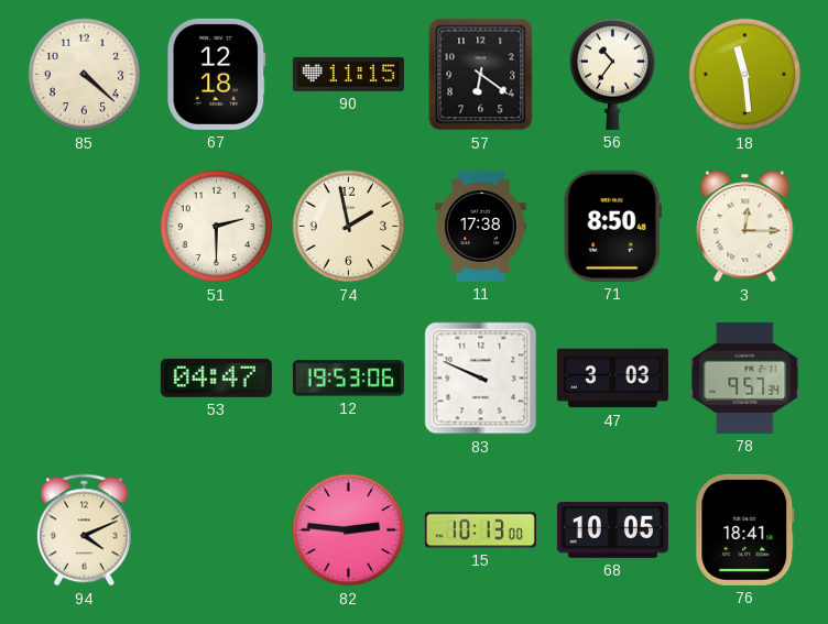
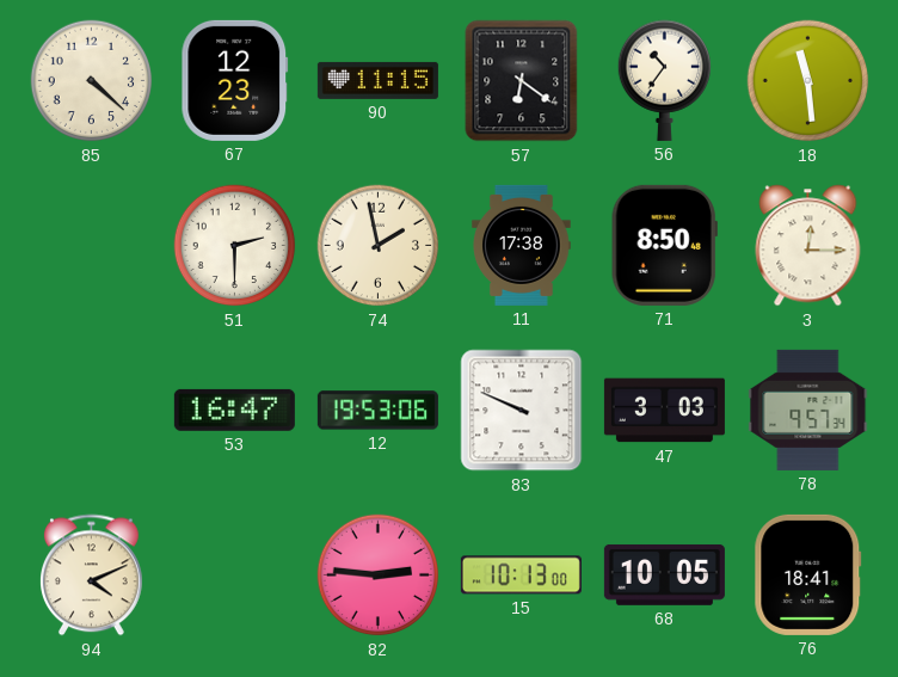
67: 12:18 -> 12:23
53: 04:47 -> 16:47
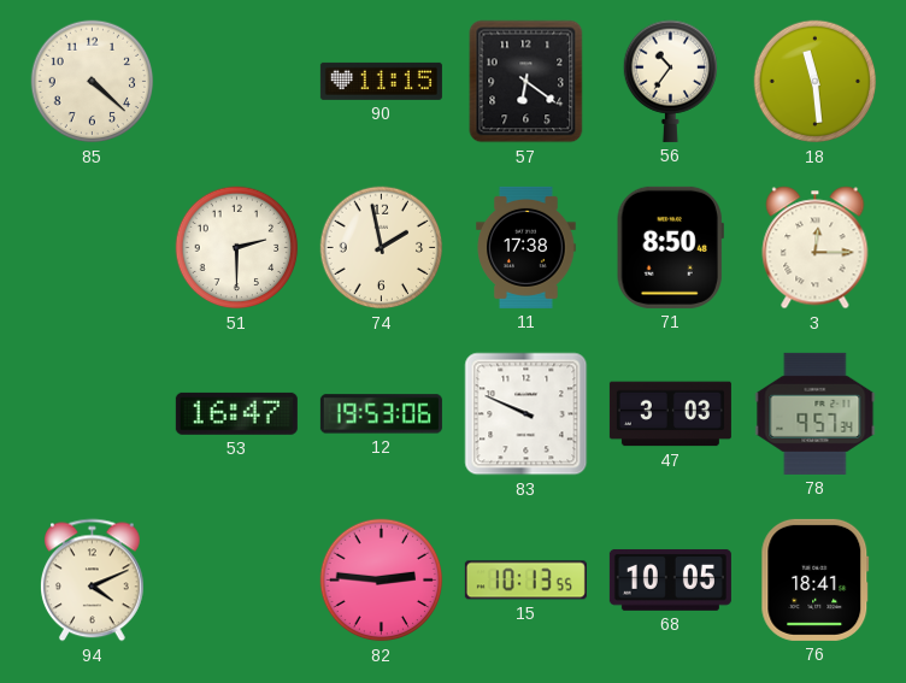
67: 12:23 -> none
15: 10:13:00 -> 10:13:55
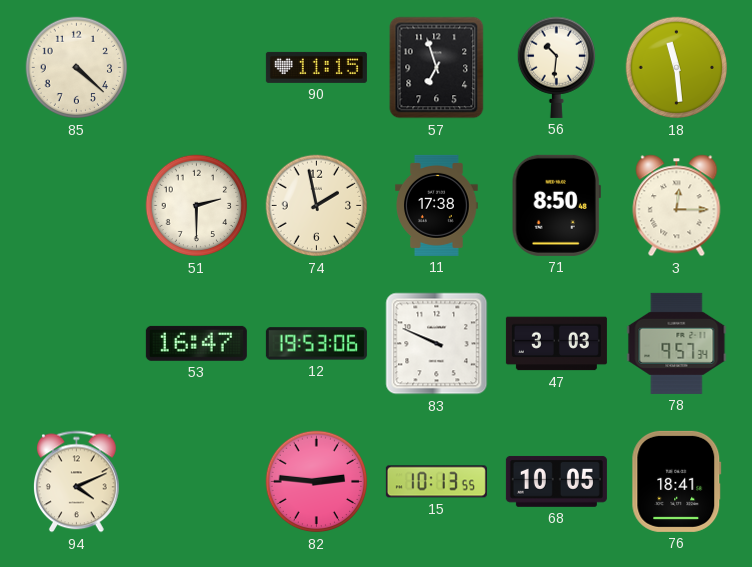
57: 6:21 -> 6:57
56: 10:36 -> 10:31
